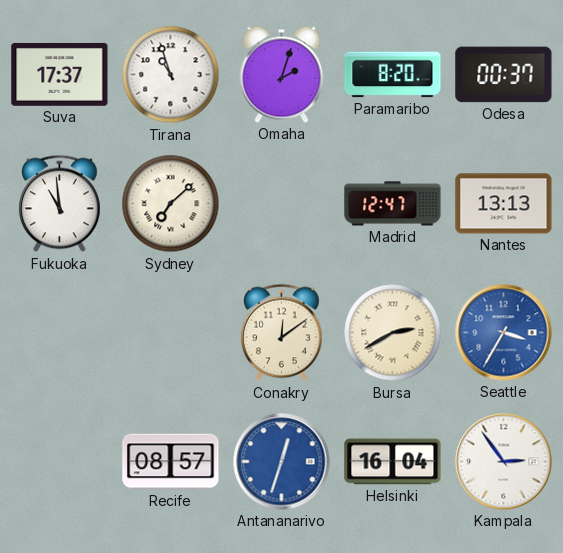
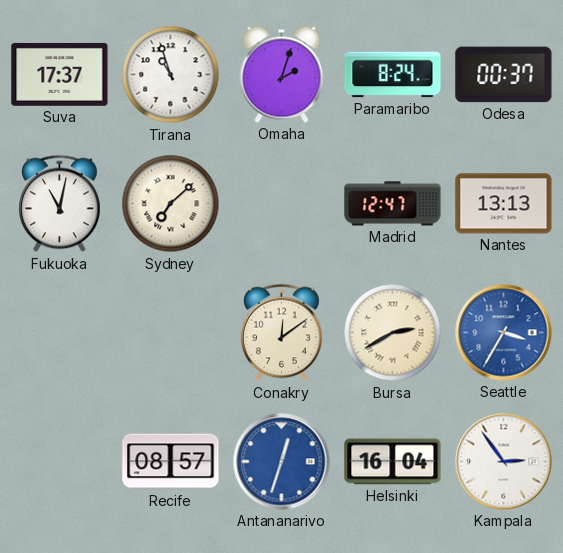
Paramaribo: 8:20 -> 8:24
Fukuoka: 10:59 -> 11:02
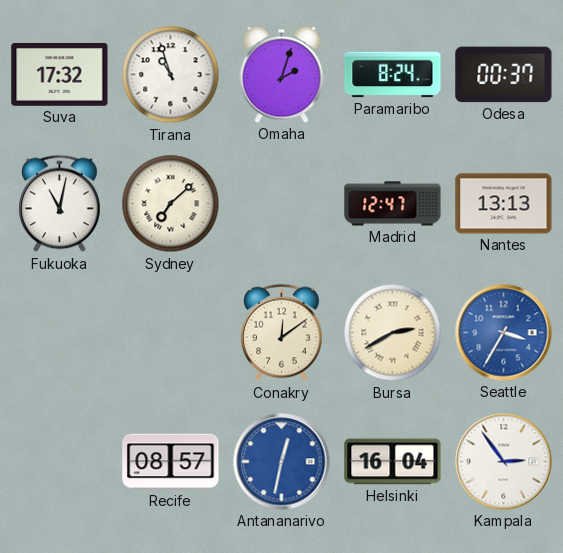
Suva: 17:37 -> 17:32
Antananarivo: 12:33 -> 12:32
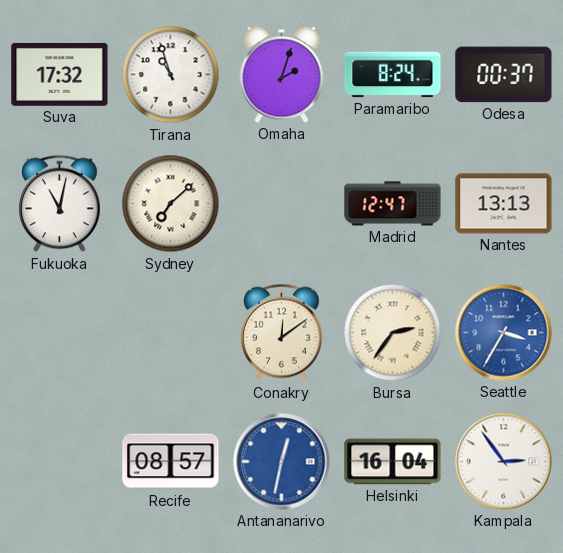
Bursa: 2:40 -> 2:36
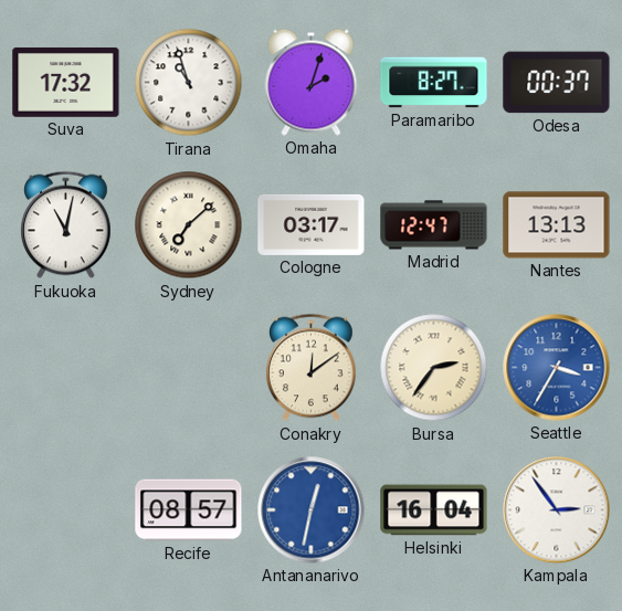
Paramaribo: 8:24 -> 8:27
Cologne: none -> 03:17
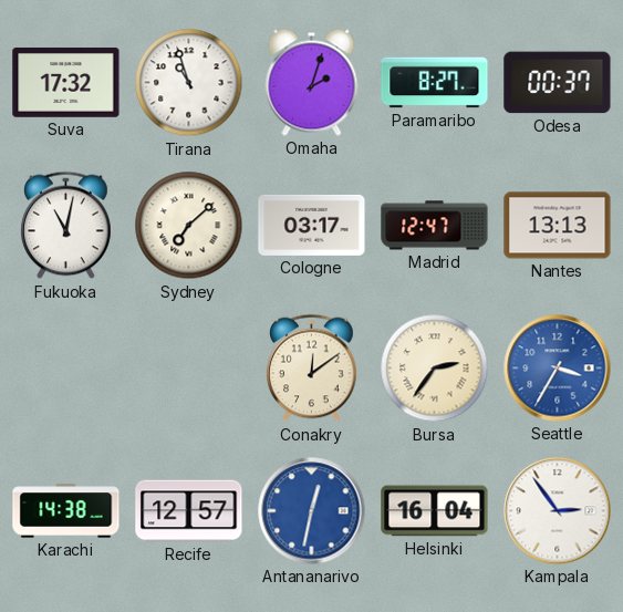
Karachi: none -> 14:38
Recife: 08:57 -> 12:57
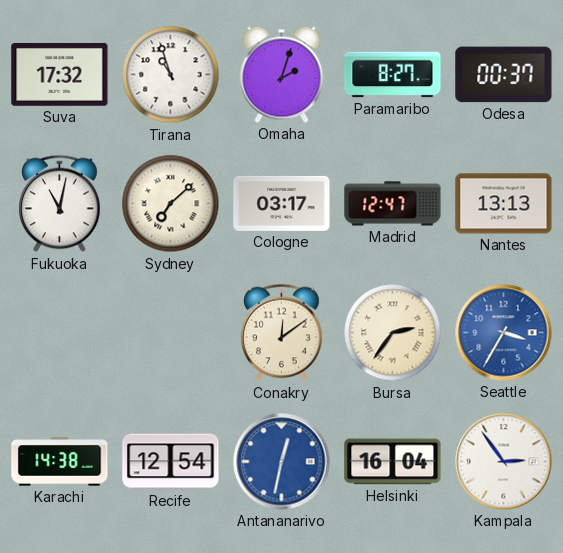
Recife: 12:57 -> 12:54
